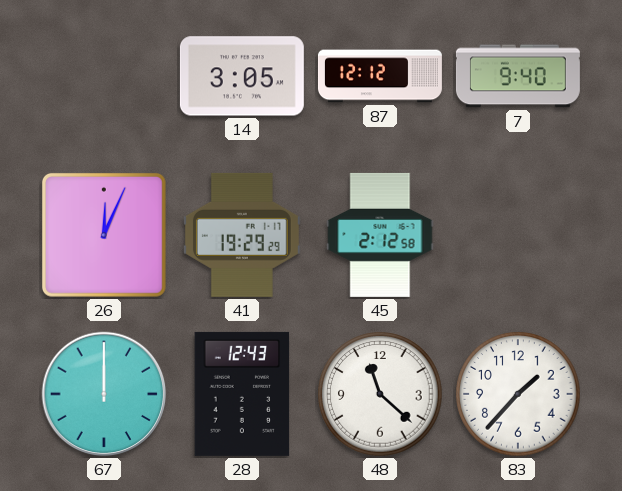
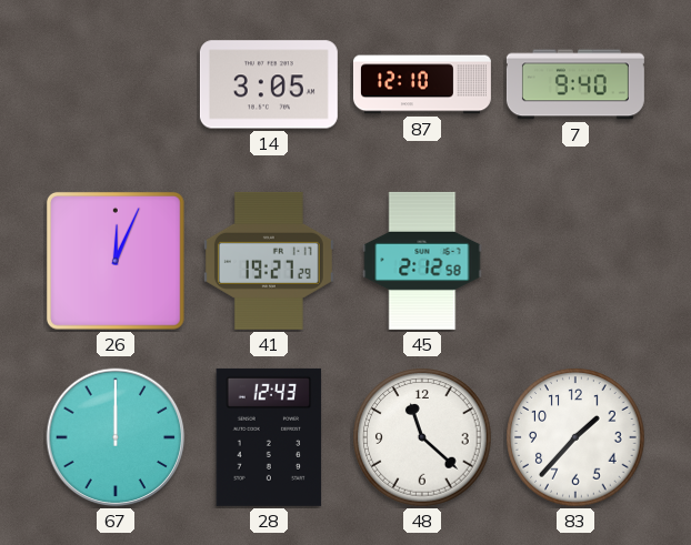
87: 12:12 -> 12:10
41: 19:29 -> 19:27
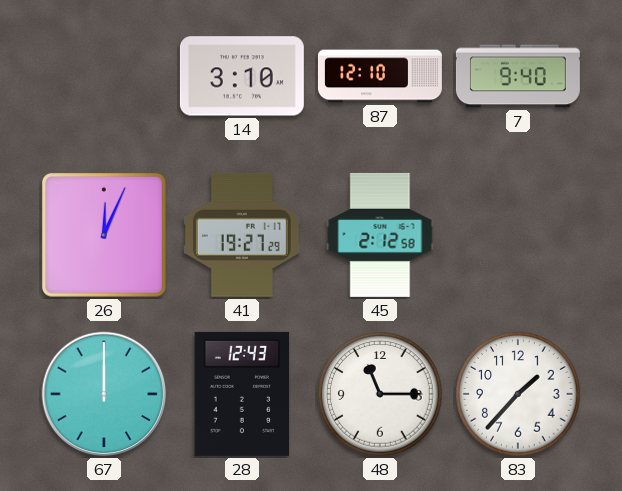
14: 3:05 -> 3:10
48: 11:22 -> 11:15
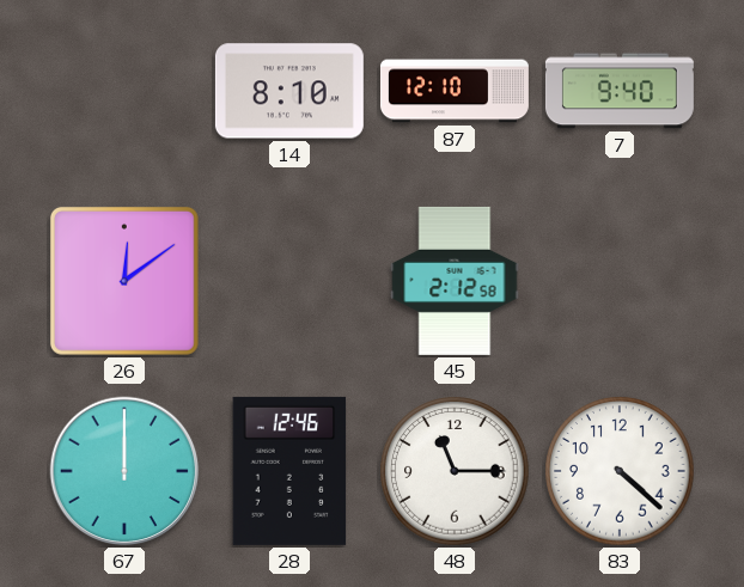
14: 3:10 -> 8:10
26: 12:04 -> 12:09
41: 19:27 -> none
28: 12:43 -> 12:46
83: 1:37 -> 4:22
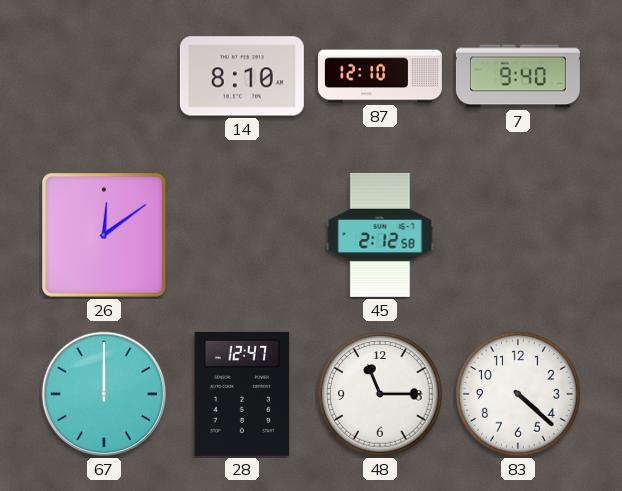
28: 12:46 -> 12:47
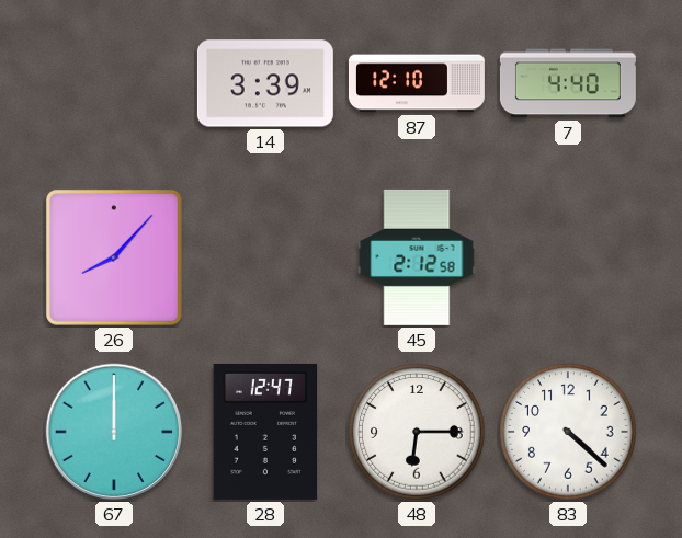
14: 8:10 -> 3:39
7: 9:40 -> 4:40
26: 12:09 -> 8:07
48: 11:15 -> 6:15
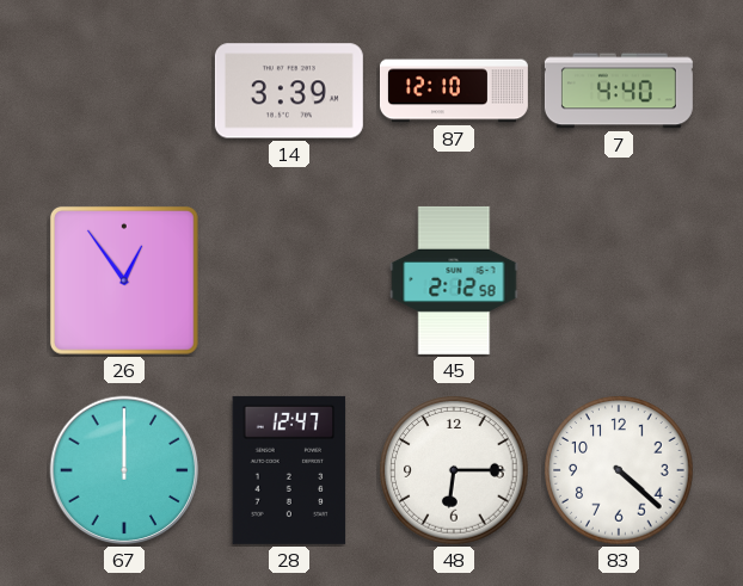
26: 8:07 -> 12:54
